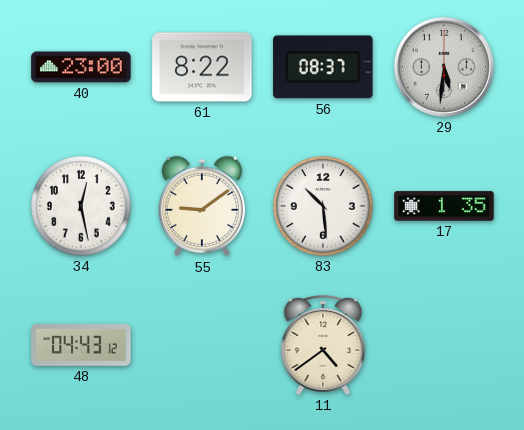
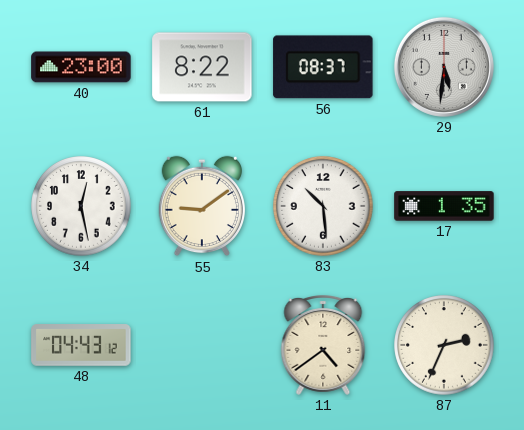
87: none -> 2:34
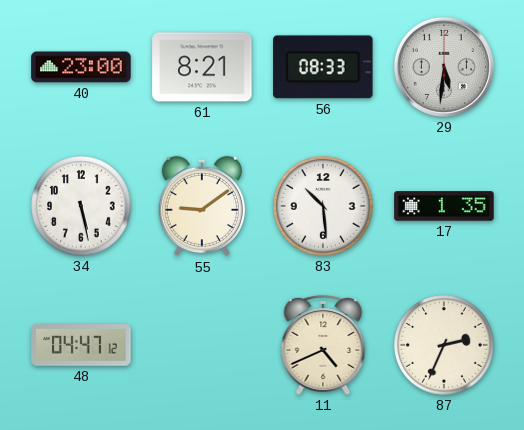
61: 8:22 -> 8:21
56: 08:37 -> 08:33
34: 12:28 -> 5:28
48: 04:43 -> 04:47
11: 4:39 -> 4:41
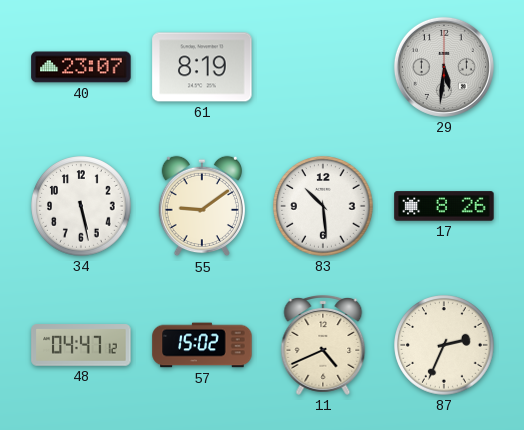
40: 23:00 -> 23:07
61: 8:21 -> 8:19
56: 08:33 -> none
17: 1:35 -> 8:26
57: none -> 15:02
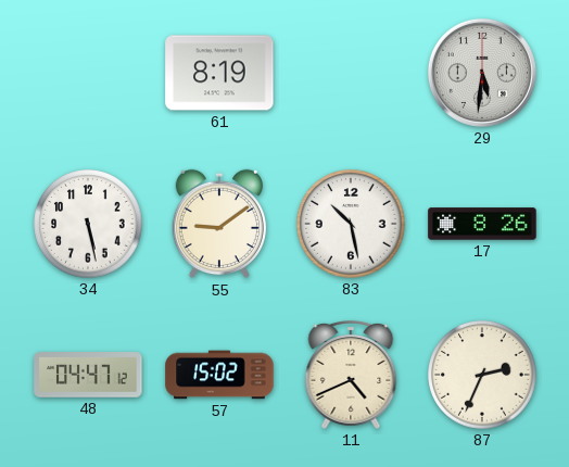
40: 23:07 -> none
83: 10:29 -> 10:28
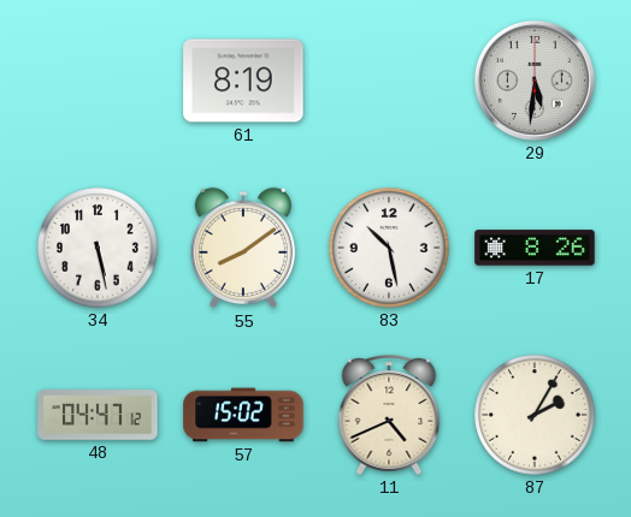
55: 9:09 -> 8:09
87: 2:34 -> 2:05
